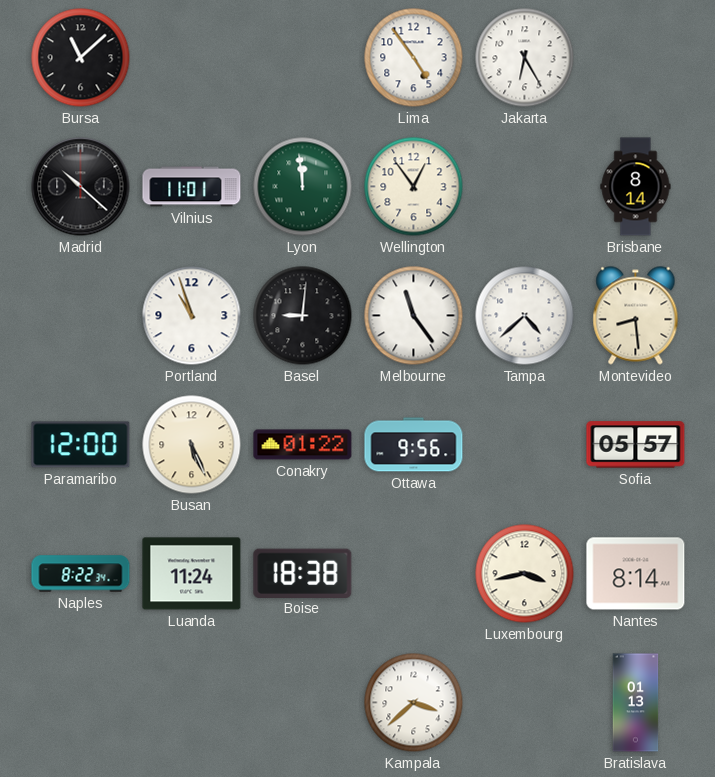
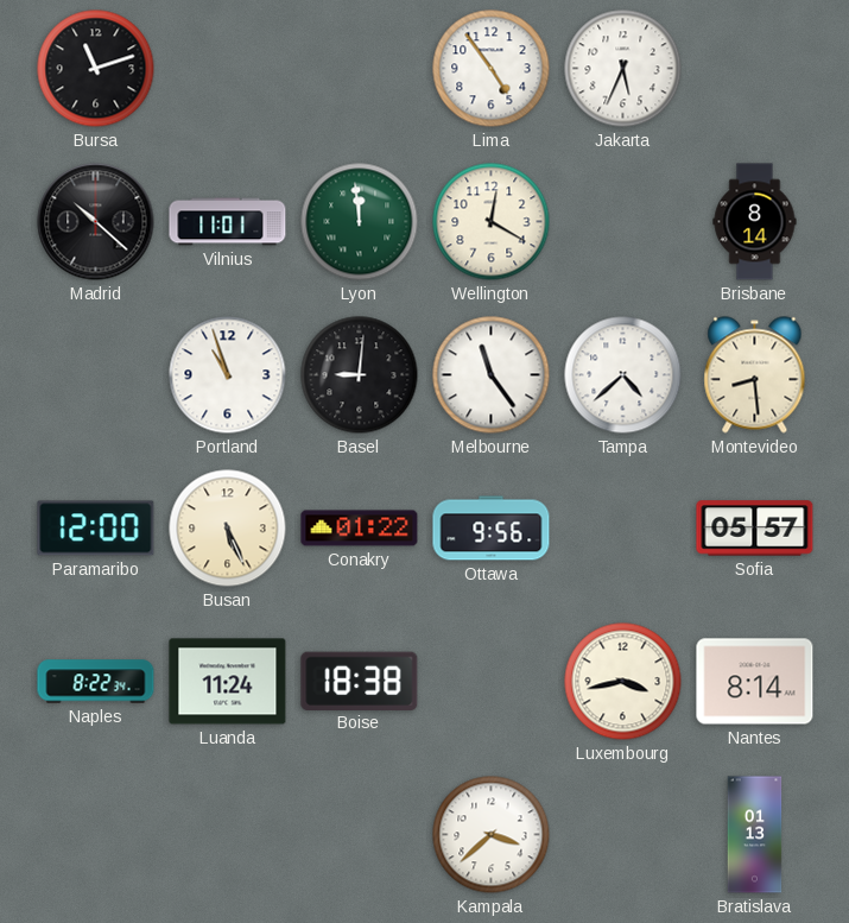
Bursa: 11:08 -> 11:12
Jakarta: 6:25 -> 5:34
Wellington: 12:54 -> 12:20
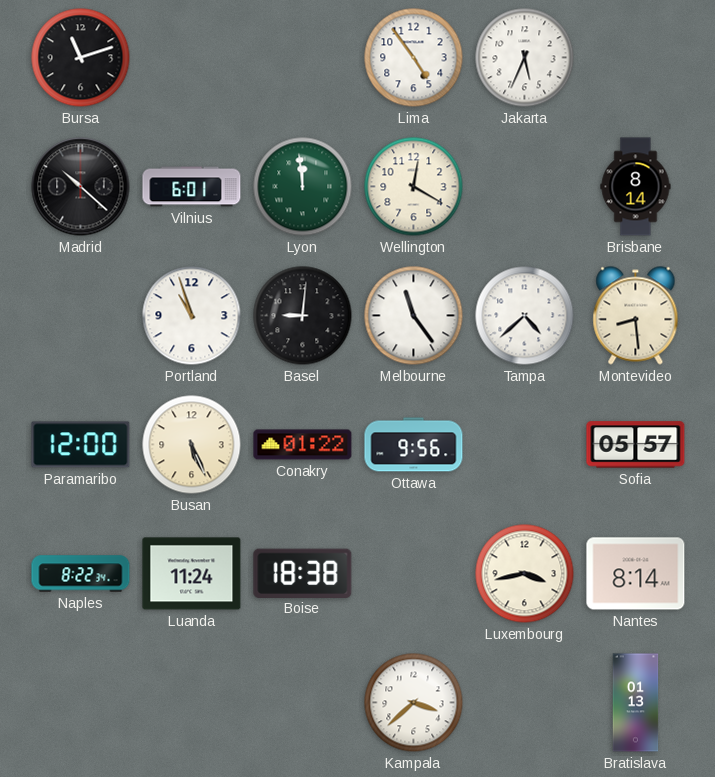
Vilnius: 11:01 -> 6:01
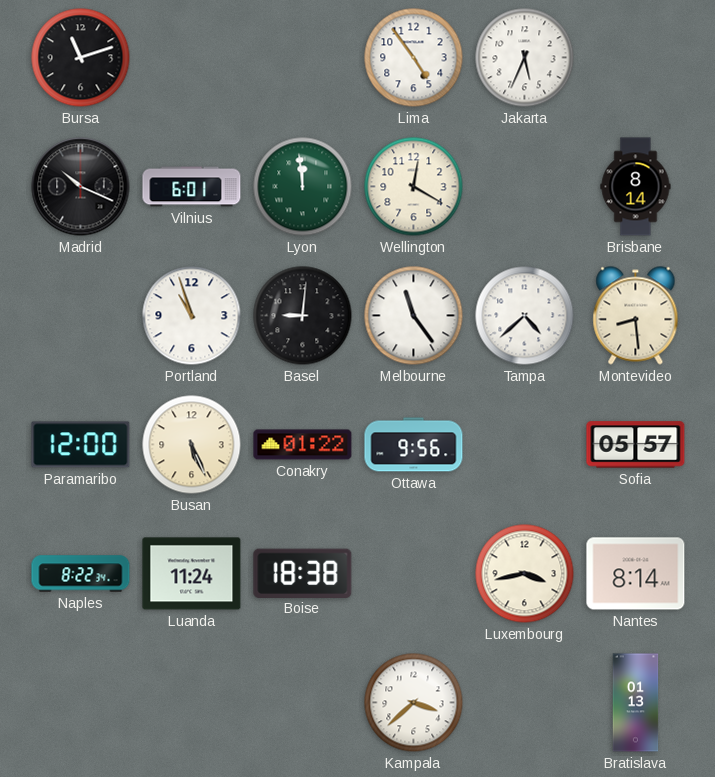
Madrid: 10:22 -> 10:19
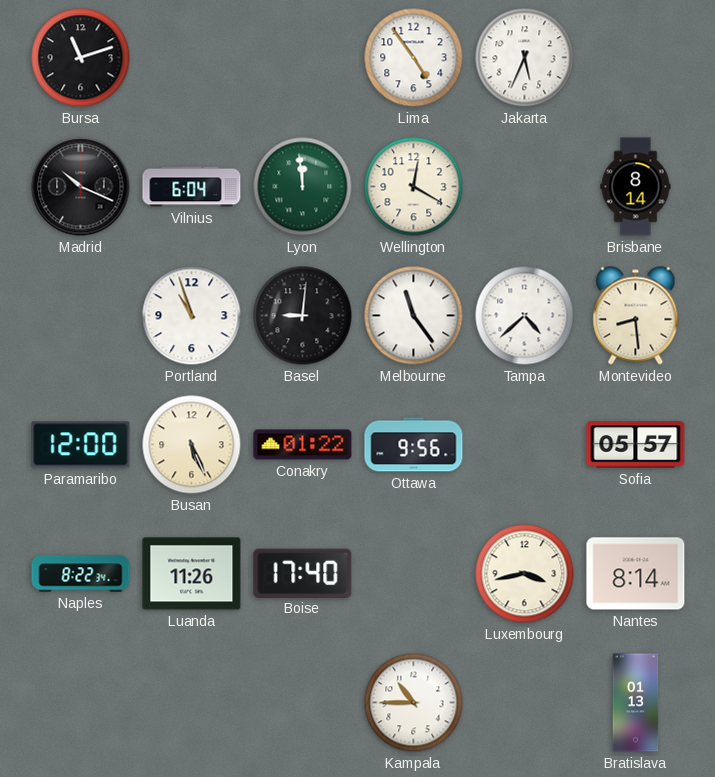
Vilnius: 6:01 -> 6:04
Luanda: 11:24 -> 11:26
Boise: 18:38 -> 17:40
Kampala: 3:38 -> 10:45
